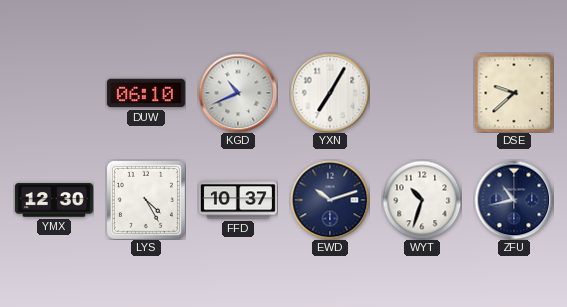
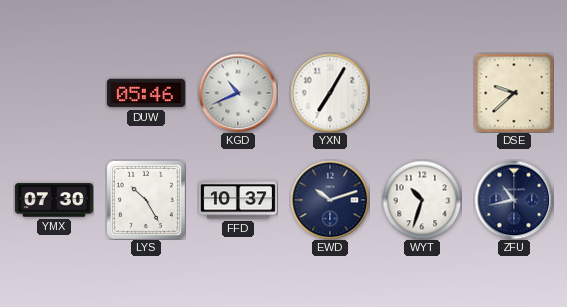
DUW: 06:10 -> 05:46
YMX: 12:30 -> 07:30
LYS: 4:25 -> 10:25
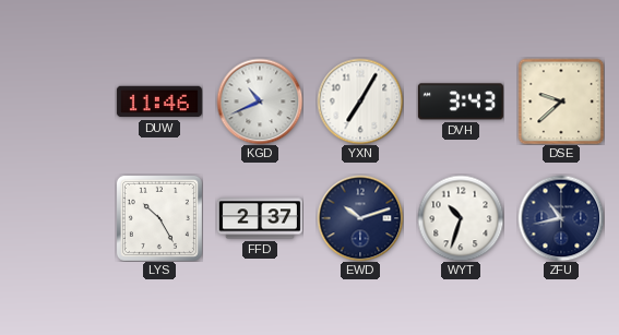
DUW: 05:46 -> 11:46
DVH: none -> 3:43
YMX: 07:30 -> none
FFD: 10:37 -> 2:37
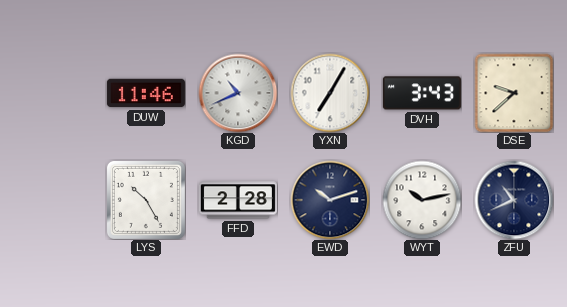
FFD: 2:37 -> 2:28
WYT: 10:33 -> 10:13
ZFU: 10:43 -> 10:41
